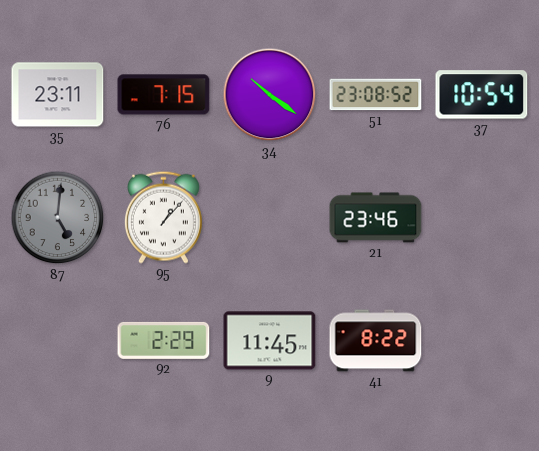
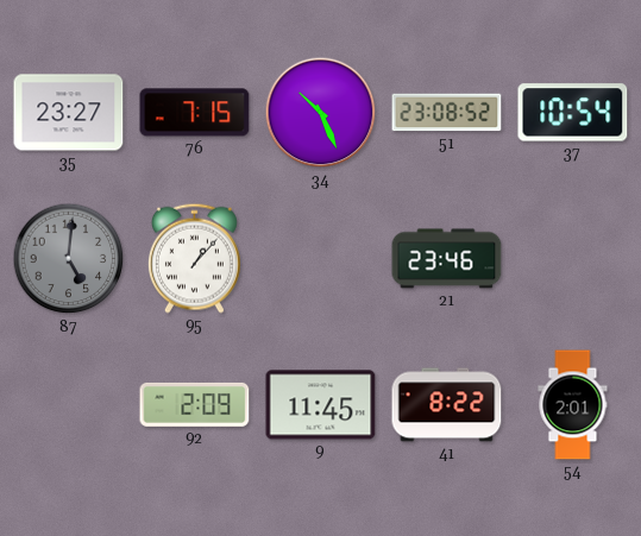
35: 23:11 -> 23:27
34: 10:21 -> 10:26
92: 2:29 -> 2:09
54: none -> 2:01
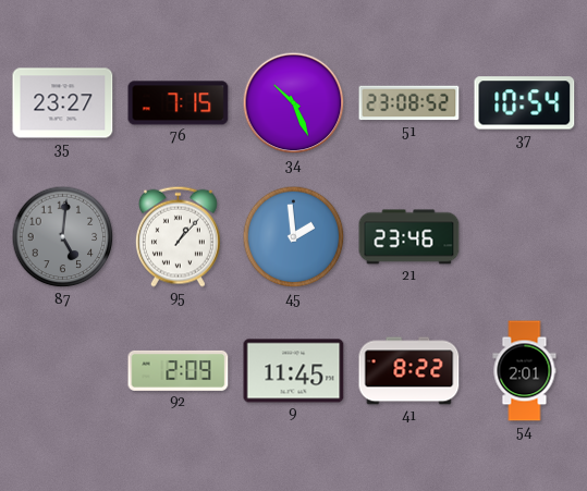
45: none -> 1:59
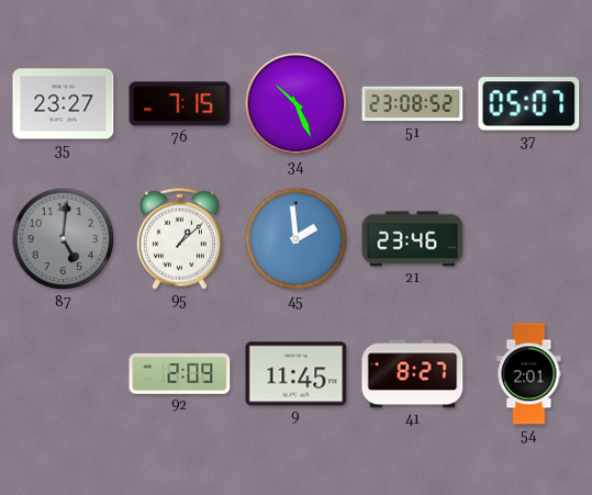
37: 10:54 -> 05:07
95: 1:07 -> 1:08
41: 8:22 -> 8:27
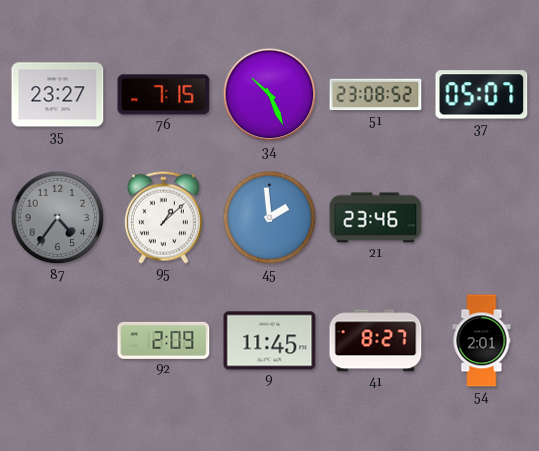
87: 5:01 -> 4:36
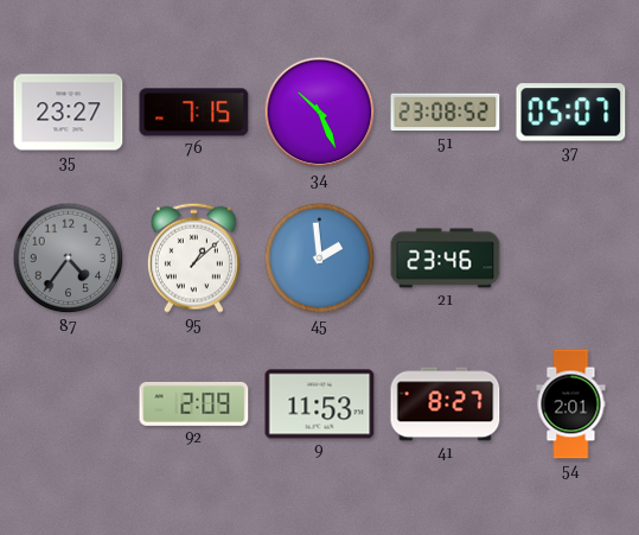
9: 11:45 -> 11:53
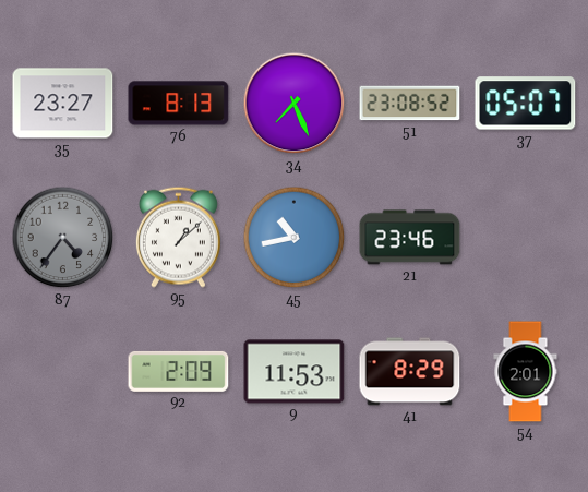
76: 7:15 -> 8:13
34: 10:26 -> 7:26
45: 1:59 -> 10:43
41: 8:27 -> 8:29
